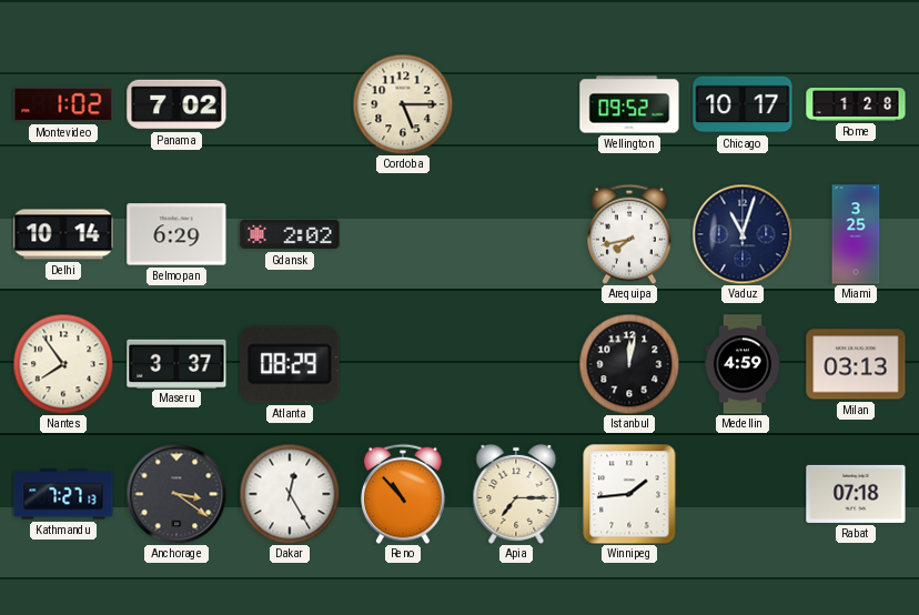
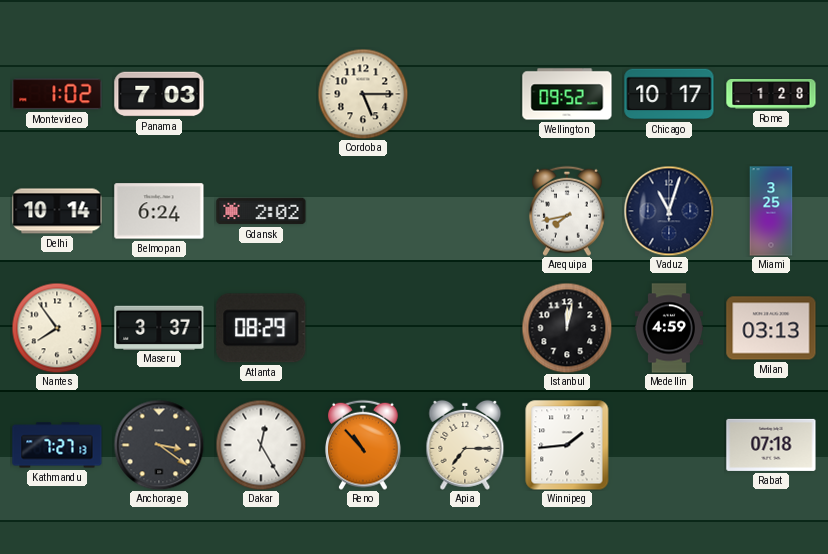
Panama: 7:02 -> 7:03
Belmopan: 6:29 -> 6:24
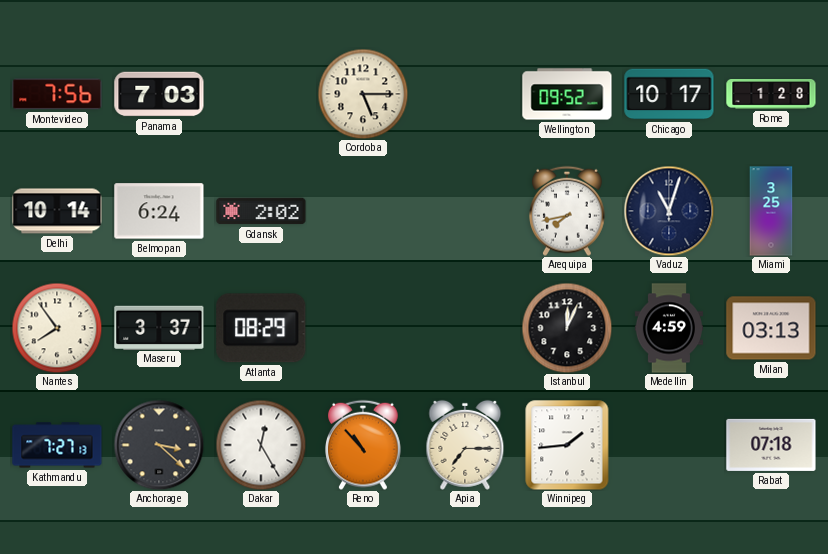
Montevideo: 1:02 -> 7:56
Istanbul: 12:02 -> 12:04
Anchorage: 3:21 -> 3:22
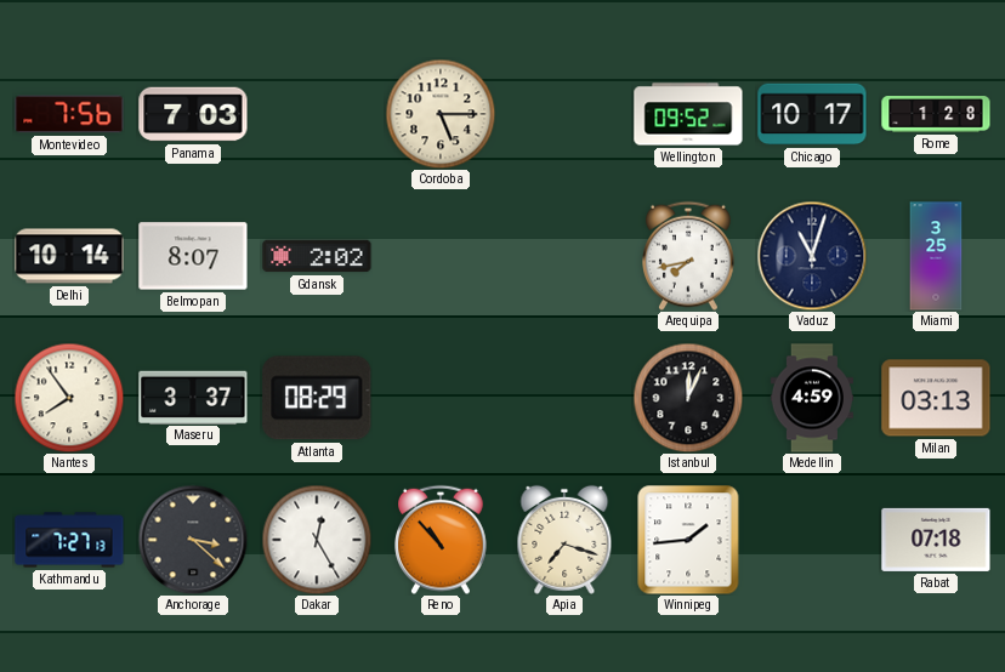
Belmopan: 6:24 -> 8:07
Apia: 7:15 -> 7:18
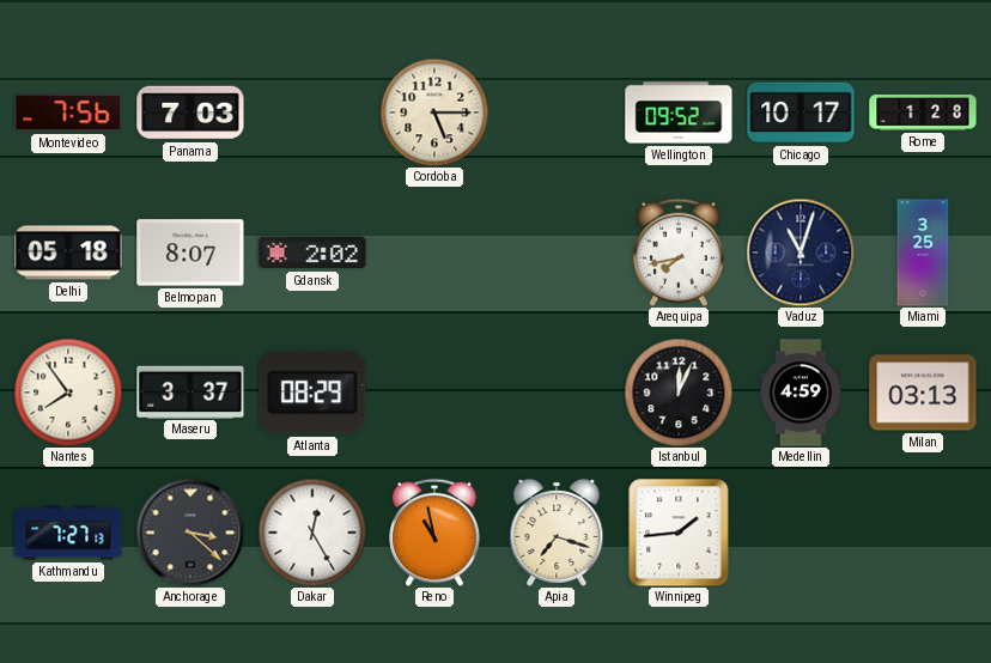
Delhi: 10:14 -> 05:18
Reno: 10:53 -> 10:58
Rabat: 07:18 -> none
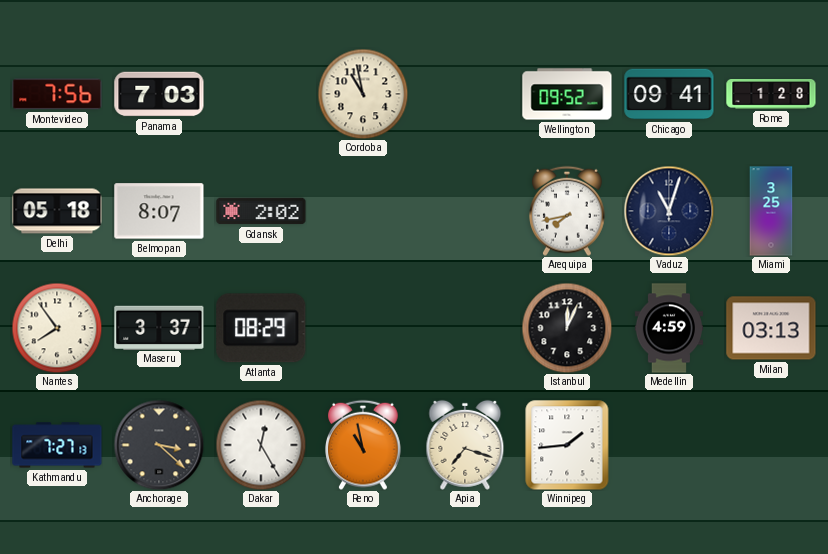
Cordoba: 5:15 -> 10:58
Chicago: 10:17 -> 09:41
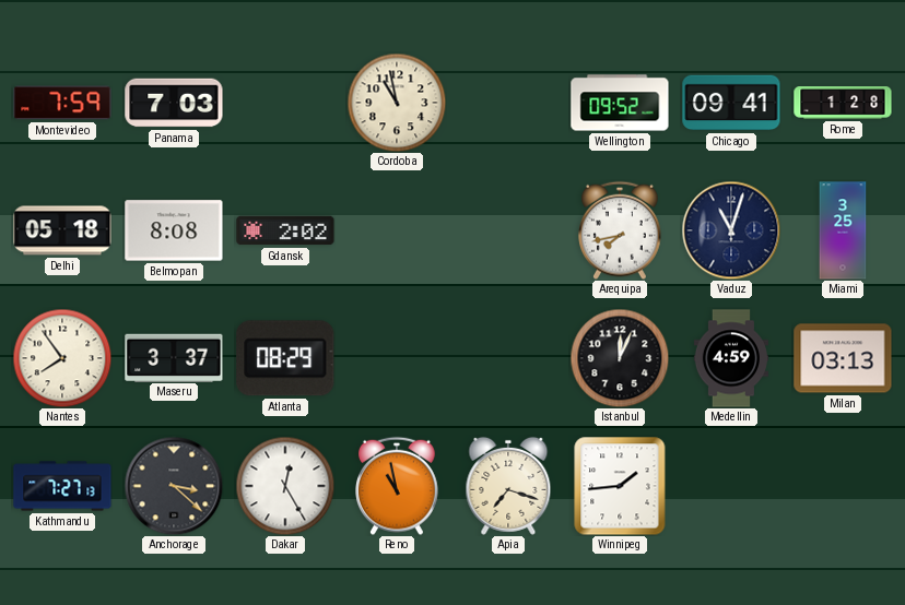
Montevideo: 7:56 -> 7:59
Belmopan: 8:07 -> 8:08
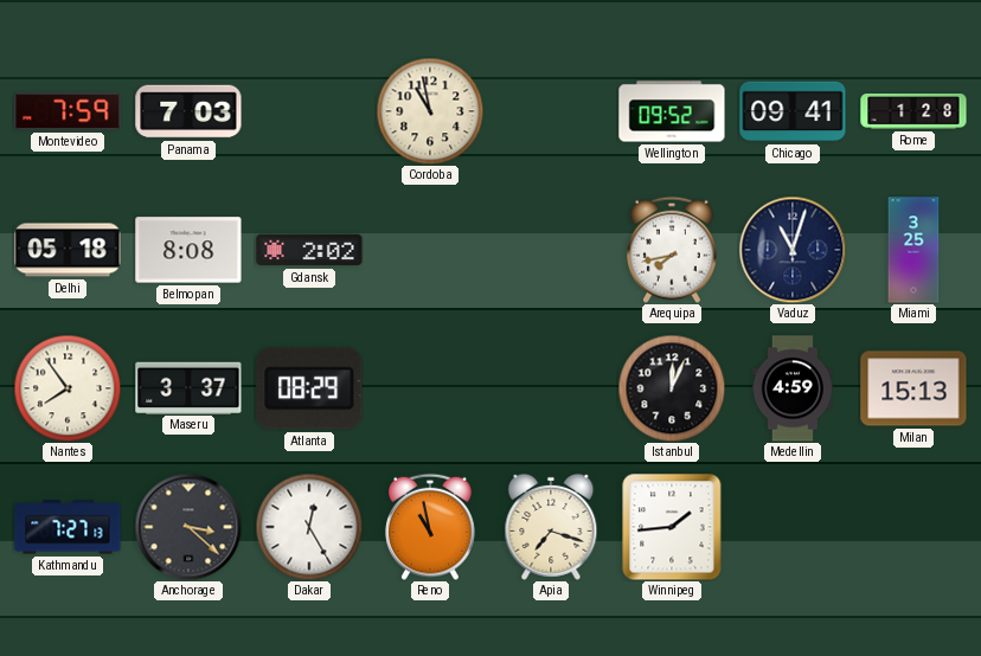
Milan: 03:13 -> 15:13
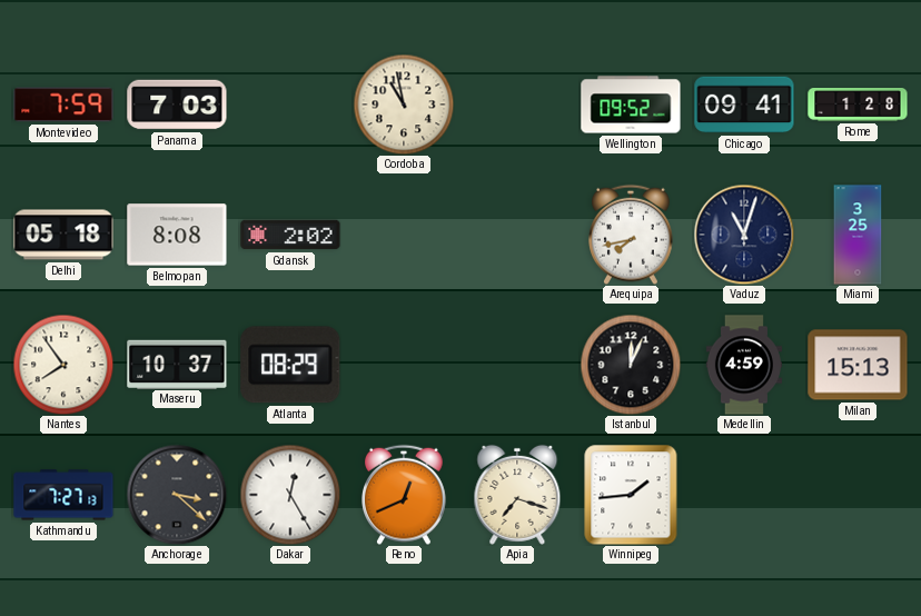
Maseru: 3:37 -> 10:37
Reno: 10:58 -> 12:41
